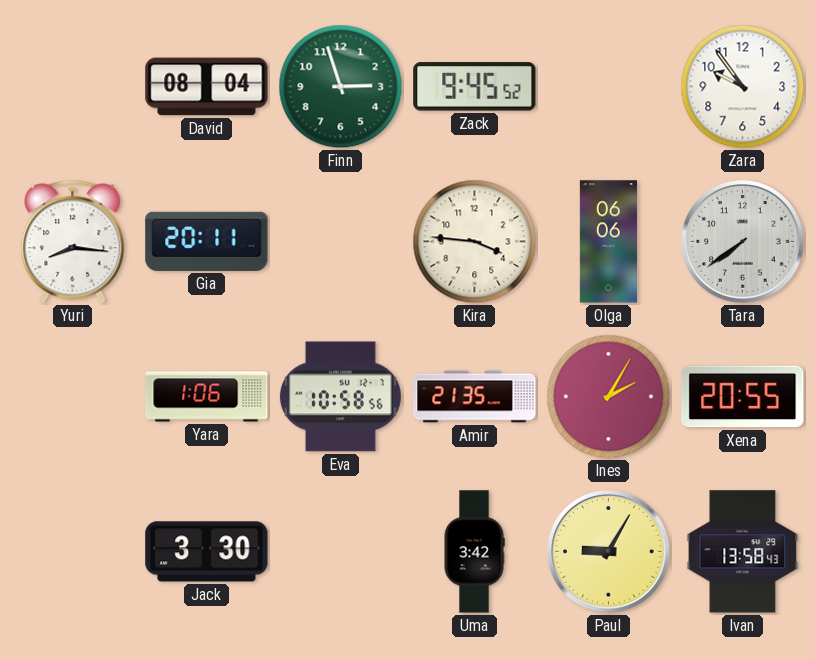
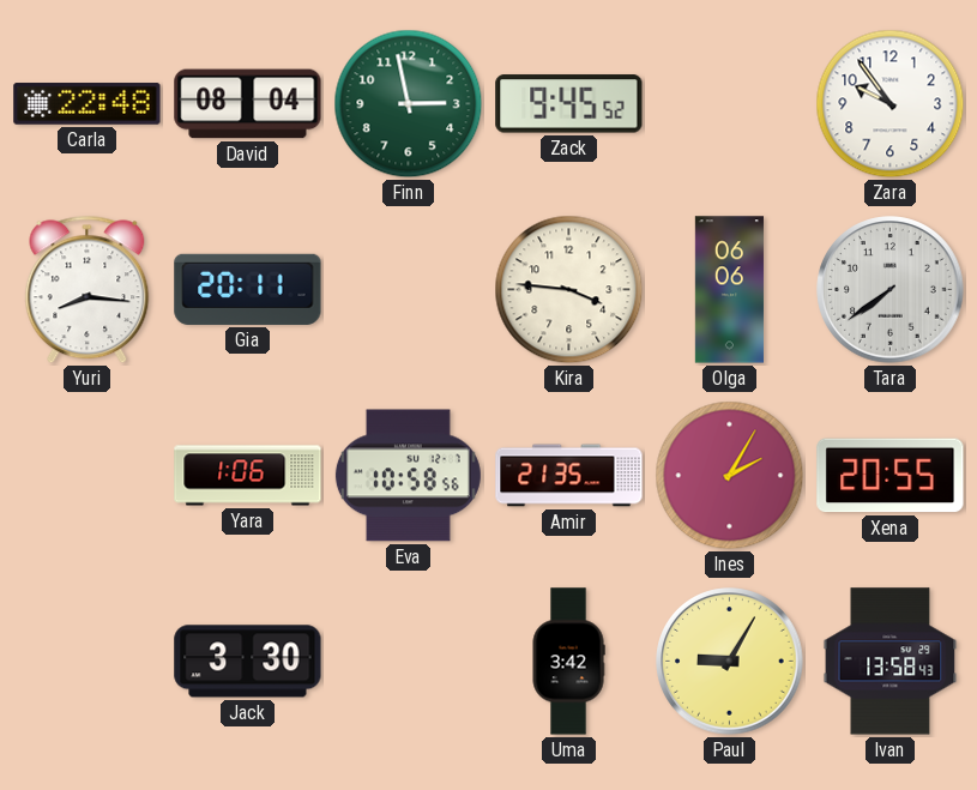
Carla: none -> 22:48
Finn: 2:57 -> 2:58
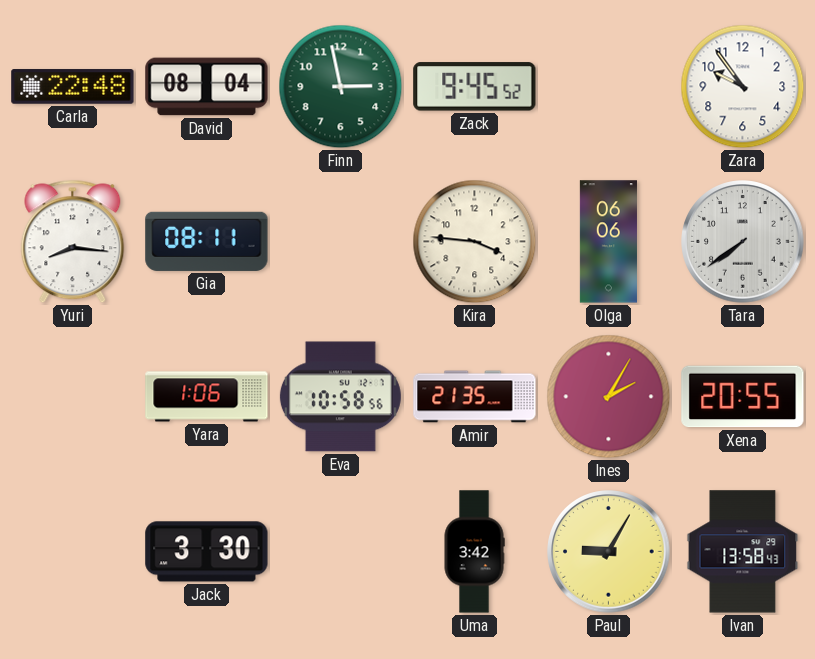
Gia: 20:11 -> 08:11
